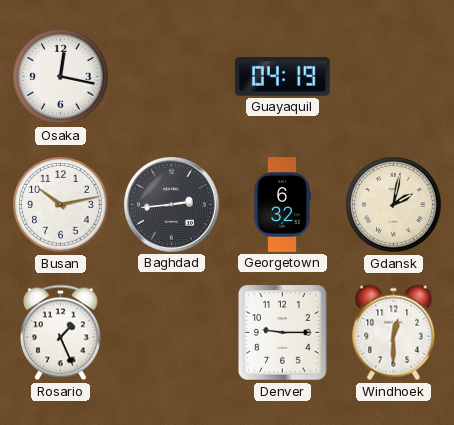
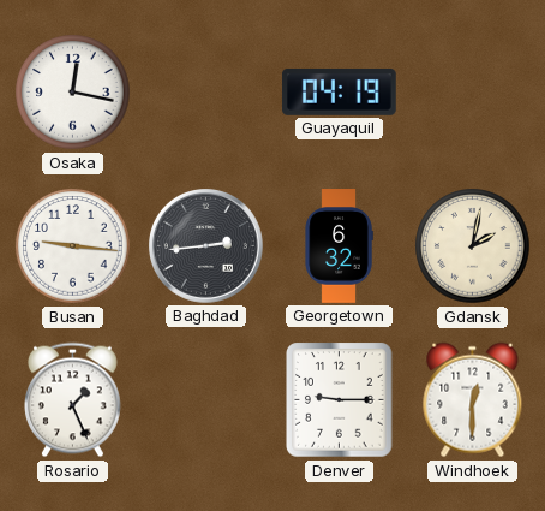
Busan: 10:13 -> 9:16
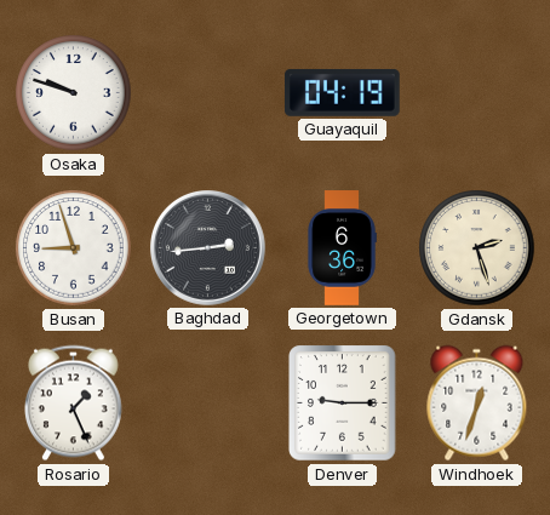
Osaka: 12:17 -> 9:48
Busan: 9:16 -> 8:57
Georgetown: 6:32 -> 6:36
Gdansk: 2:02 -> 2:27
Windhoek: 12:30 -> 12:33
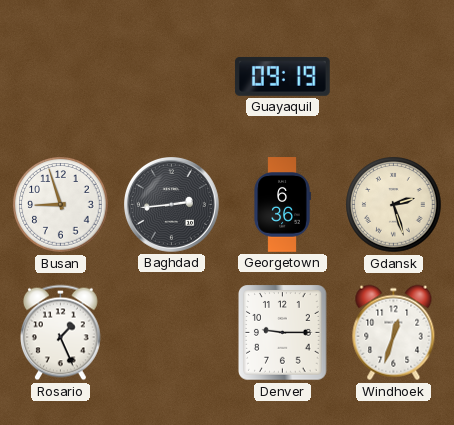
Osaka: 9:48 -> none
Guayaquil: 04:19 -> 09:19
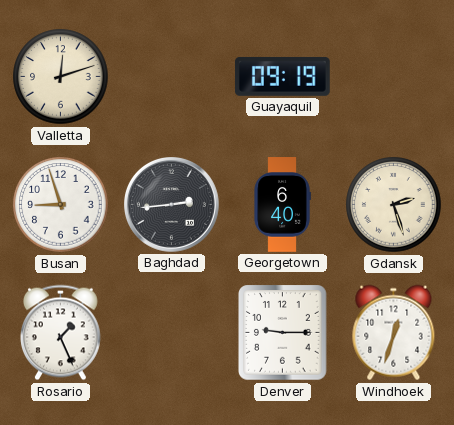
Valletta: none -> 12:12
Georgetown: 6:36 -> 6:40
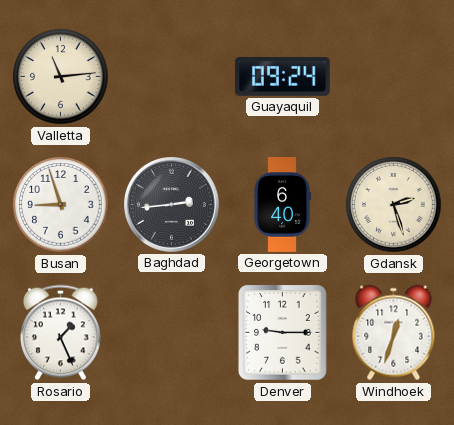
Valletta: 12:12 -> 11:14
Guayaquil: 09:19 -> 09:24
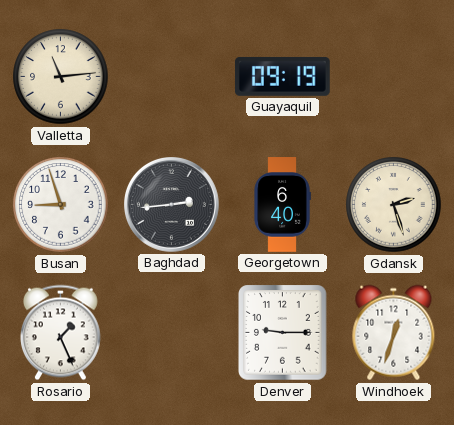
Guayaquil: 09:24 -> 09:19
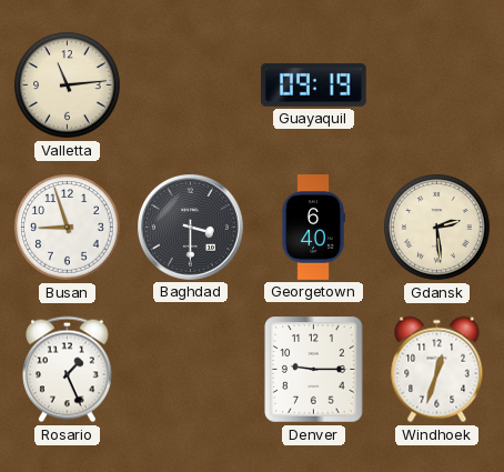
Baghdad: 2:44 -> 3:30
Gdansk: 2:27 -> 2:29
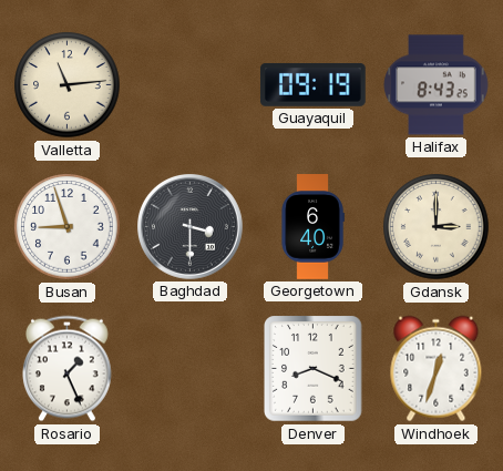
Halifax: none -> 8:43
Gdansk: 2:29 -> 3:00
Denver: 9:15 -> 8:19
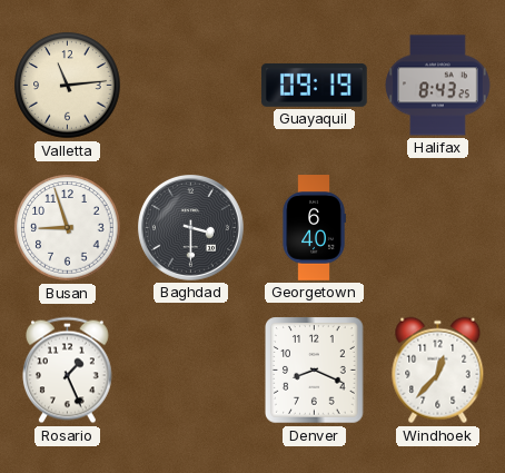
Gdansk: 3:00 -> none
Windhoek: 12:33 -> 12:37
